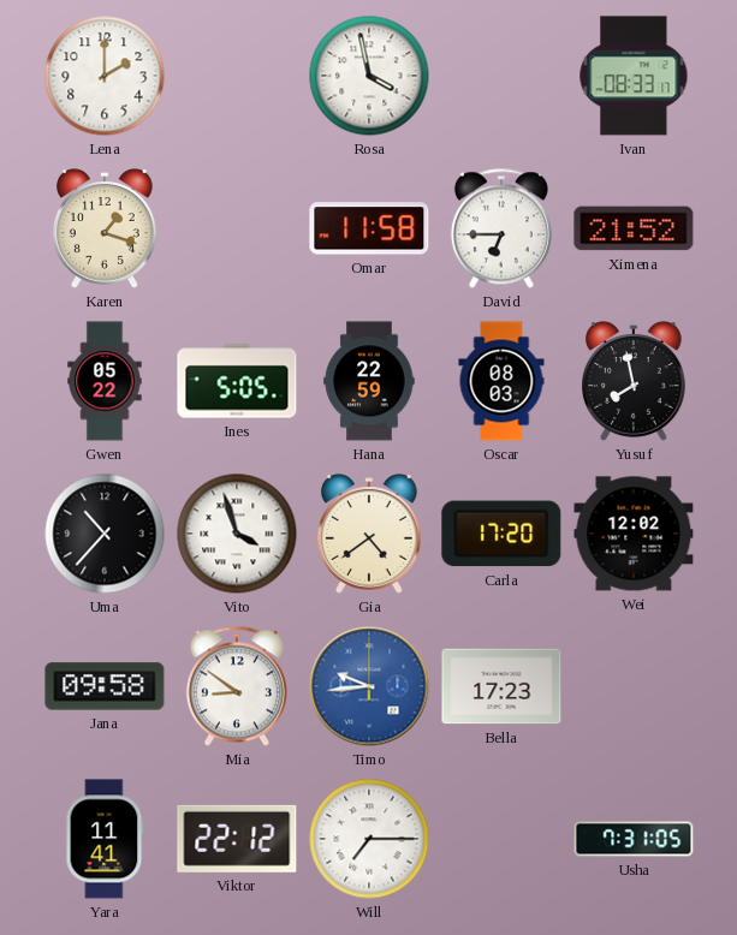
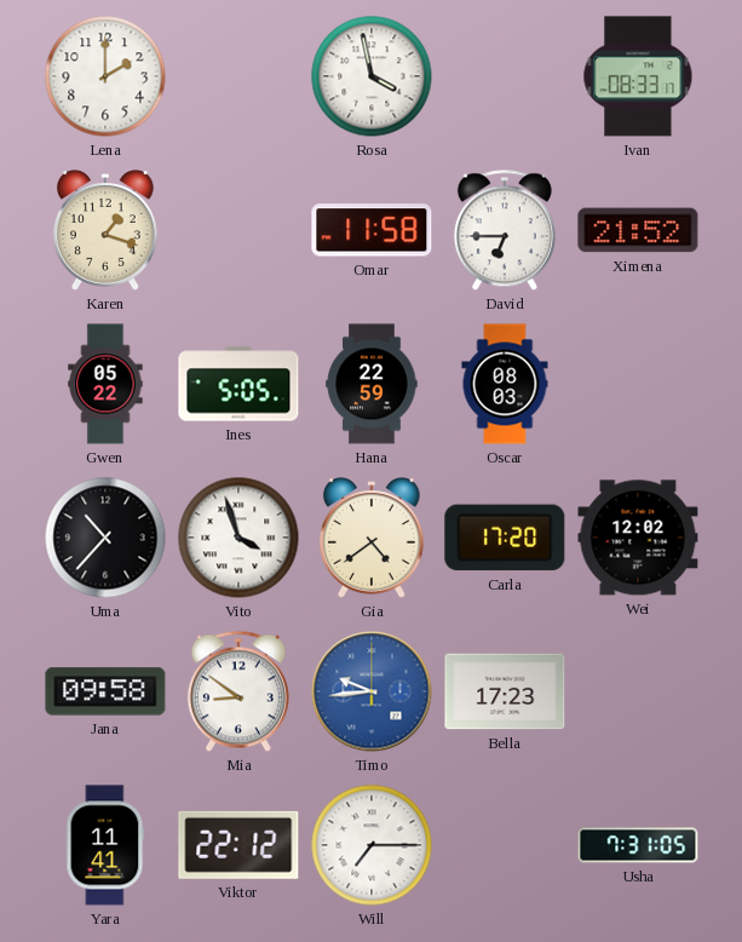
Yusuf: 7:58 -> none
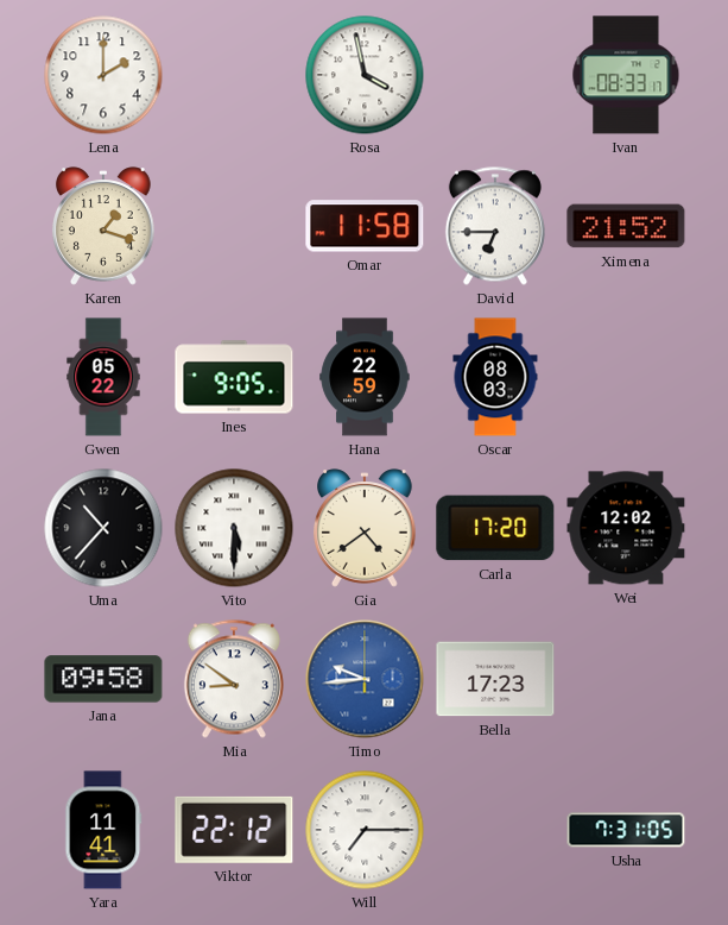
Ines: 5:05 -> 9:05
Vito: 3:57 -> 5:30
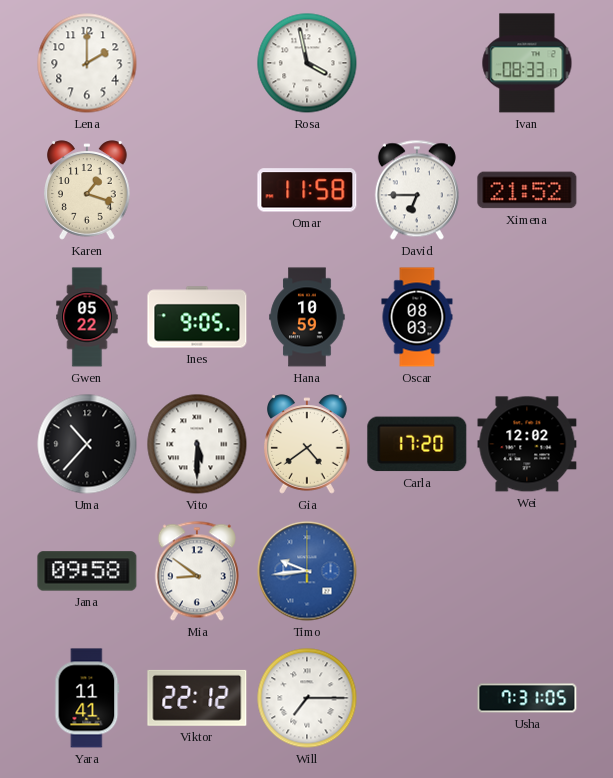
Hana: 22:59 -> 10:59
Bella: 17:23 -> none
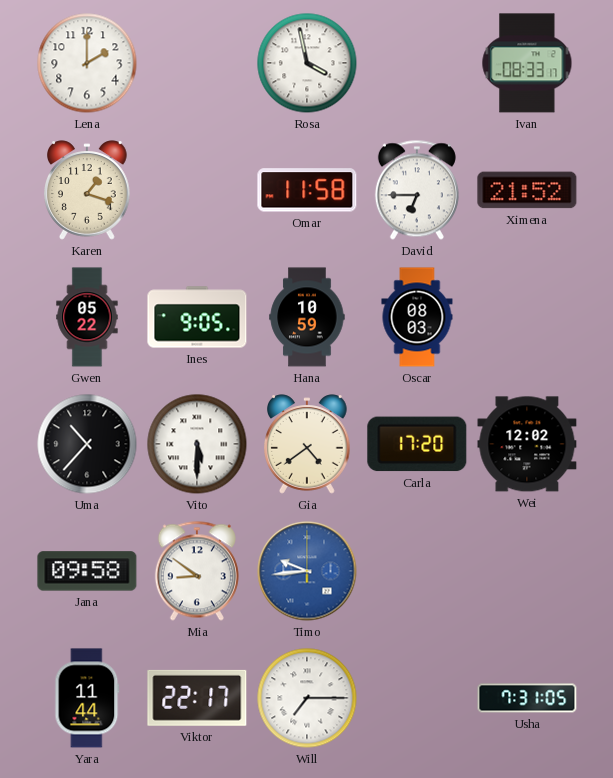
Yara: 11:41 -> 11:44
Viktor: 22:12 -> 22:17
